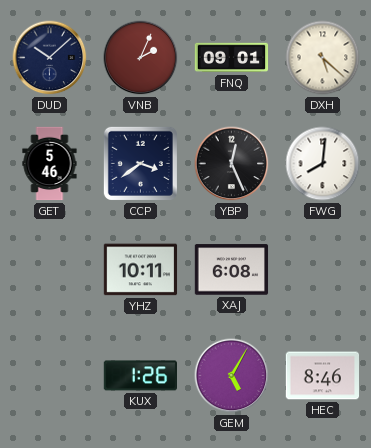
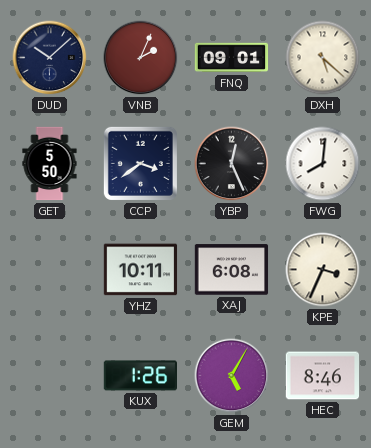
GET: 5:46 -> 5:50
KPE: none -> 3:34
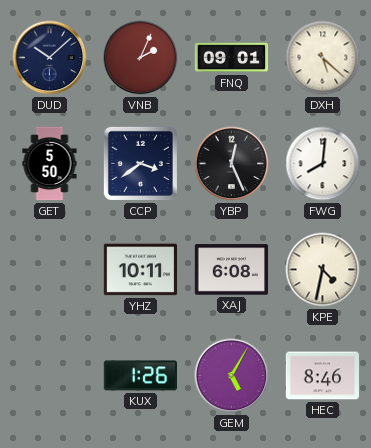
KPE: 3:34 -> 4:32
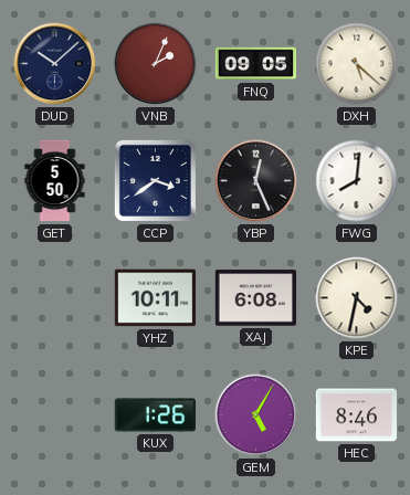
FNQ: 09:01 -> 09:05
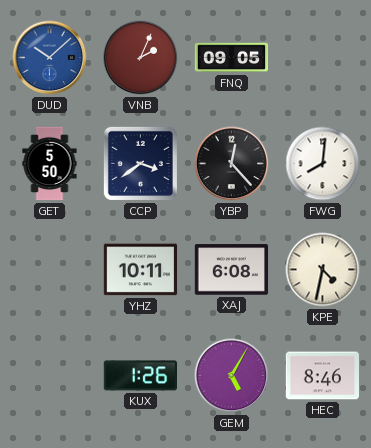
DUD dial: navy -> blue
DXH: 5:22 -> none
YBP: 12:26 -> 12:23
